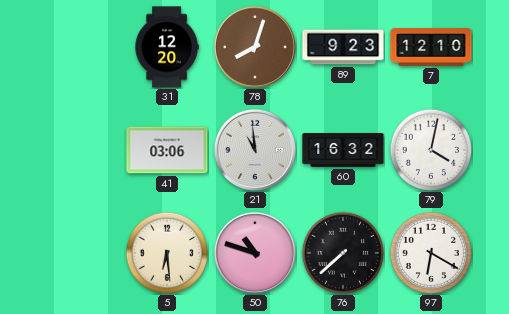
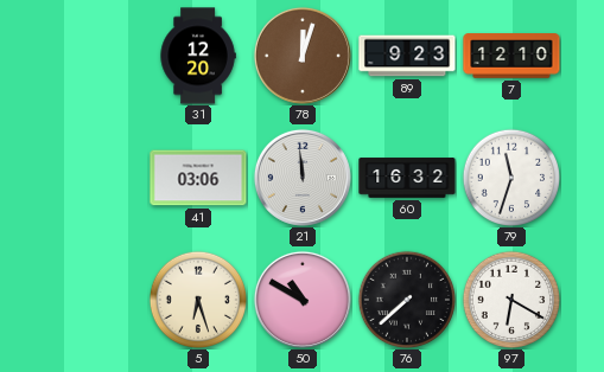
78: 8:03 -> 12:03
21: 10:59 -> 11:59
79: 4:02 -> 11:33
5: 6:29 -> 6:27
50: 10:48 -> 10:50
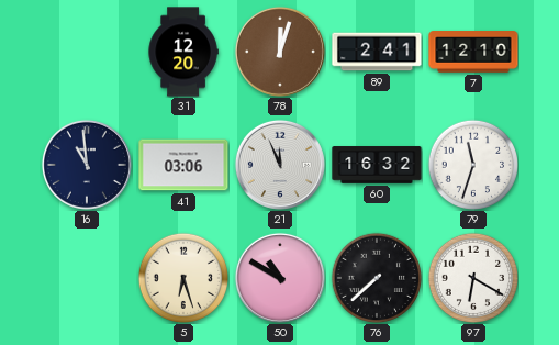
89: 9:23 -> 2:41
16: none -> 10:59
21: 11:59 -> 11:56
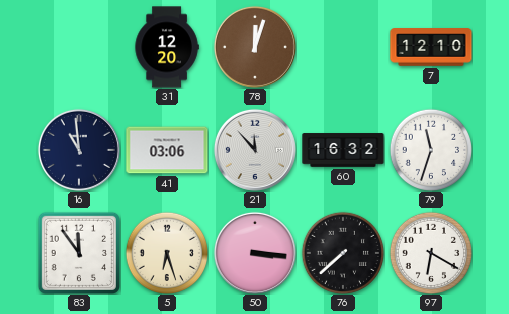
89: 2:41 -> none
21: 11:56 -> 11:53
83: none -> 11:54
50: 10:50 -> 3:16
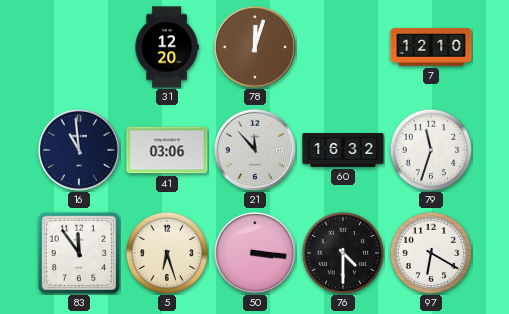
76: 7:38 -> 4:30
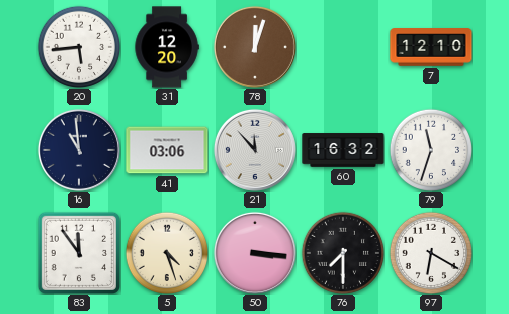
20: none -> 5:44
5: 6:27 -> 4:27
76: 4:30 -> 7:30
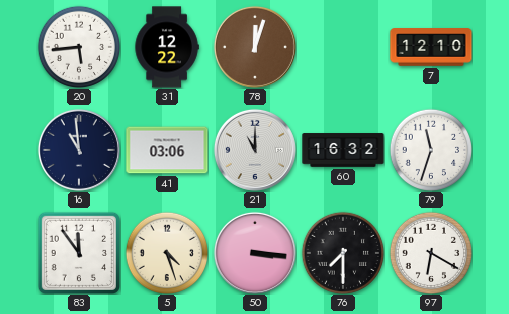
31: 12:20 -> 12:22
21: 11:53 -> 11:00
